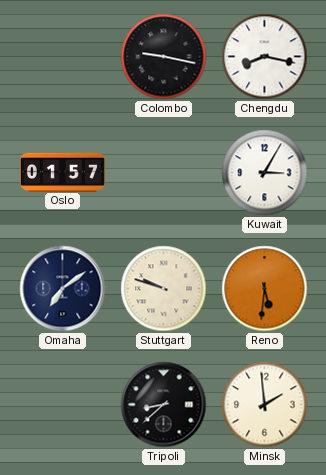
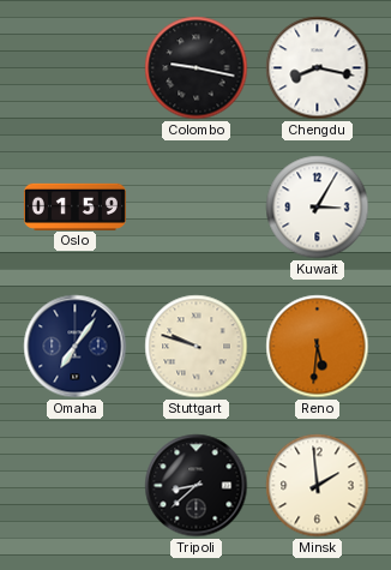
Oslo: 01:57 -> 01:59
Omaha: 7:09 -> 7:06
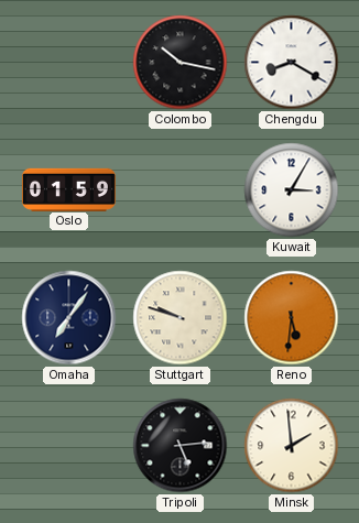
Colombo: 9:17 -> 10:17
Chengdu: 8:17 -> 8:20
Tripoli: 8:38 -> 5:14
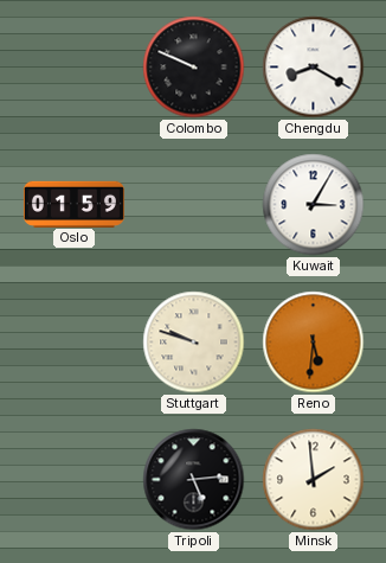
Colombo: 10:17 -> 9:49
Omaha: 7:06 -> none
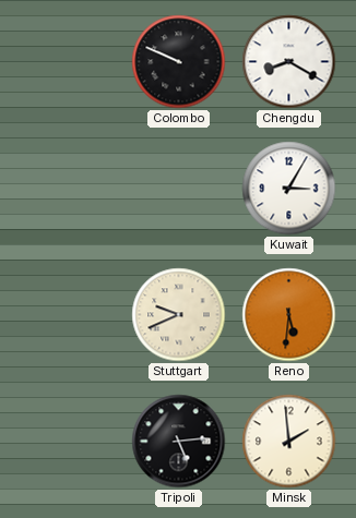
Oslo: 01:59 -> none
Stuttgart: 9:48 -> 9:41
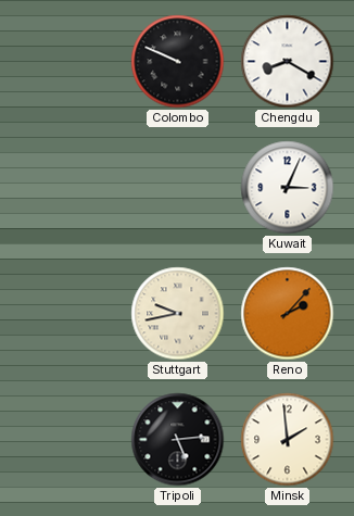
Kuwait: 3:05 -> 3:04
Stuttgart: 9:41 -> 9:43
Reno: 5:31 -> 2:07
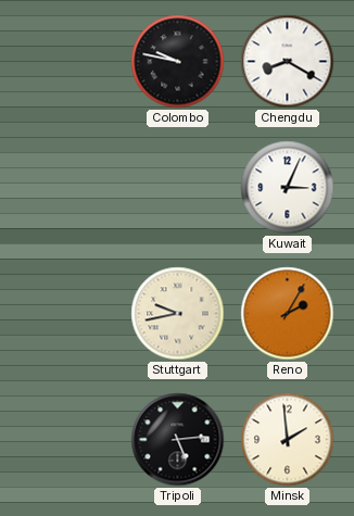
Colombo: 9:49 -> 9:47
Reno: 2:07 -> 2:05
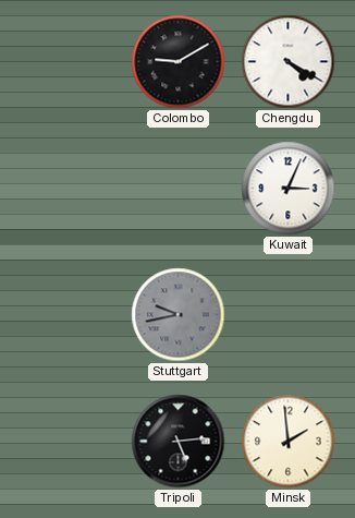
Colombo: 9:47 -> 9:10
Chengdu: 8:20 -> 4:20
Stuttgart dial: cream -> grey
Reno: 2:05 -> none
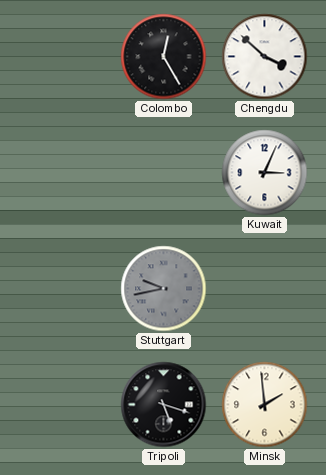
Colombo: 9:10 -> 12:25
Chengdu: 4:20 -> 3:52
Tripoli: 5:14 -> 5:18
